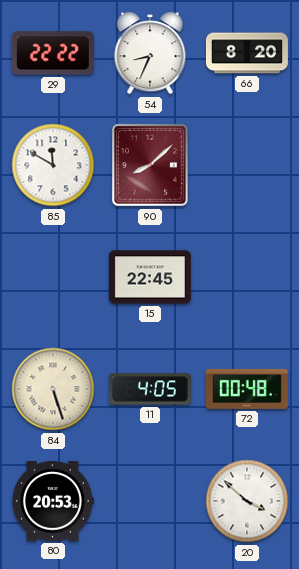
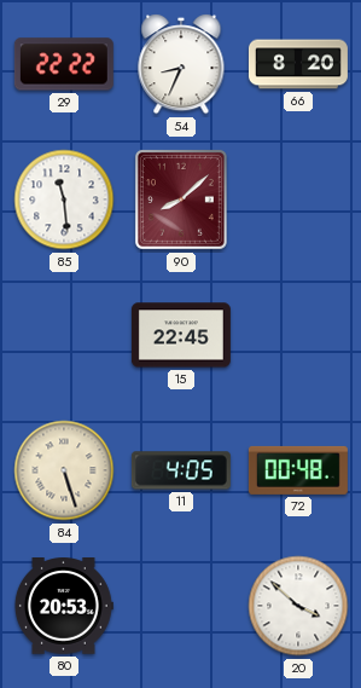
85: 11:50 -> 11:29
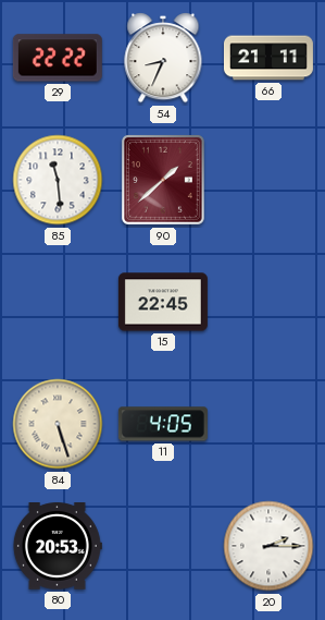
66: 8:20 -> 21:11
90: 8:08 -> 1:38
72: 00:48 -> none
20: 3:52 -> 2:15
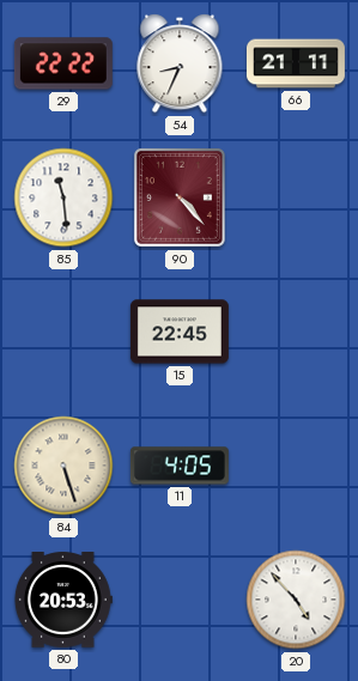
90: 1:38 -> 4:23
20: 2:15 -> 4:53
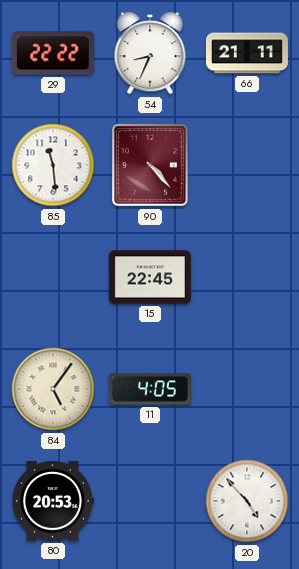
84: 5:27 -> 5:06
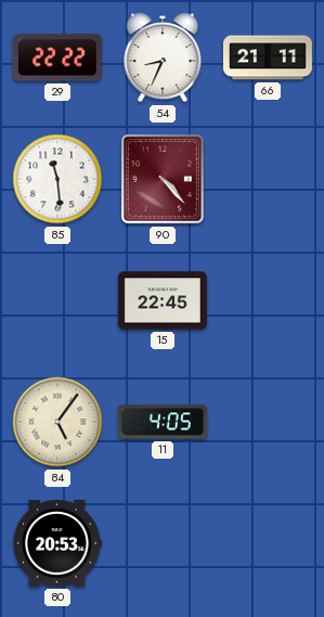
20: 4:53 -> none
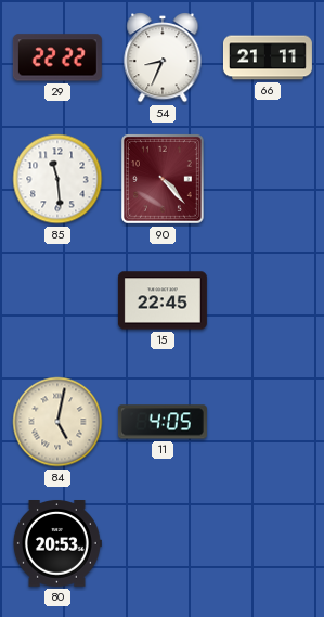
84: 5:06 -> 5:02
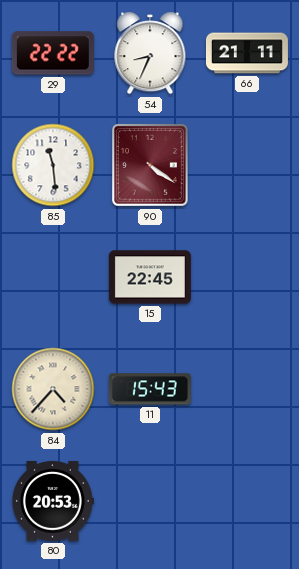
90: 4:23 -> 4:21
84: 5:02 -> 4:37
11: 4:05 -> 15:43
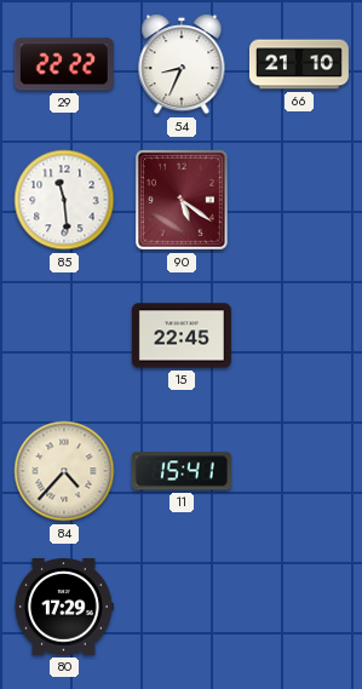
66: 21:11 -> 21:10
90: 4:21 -> 5:21
11: 15:43 -> 15:41
80: 20:53 -> 17:29
